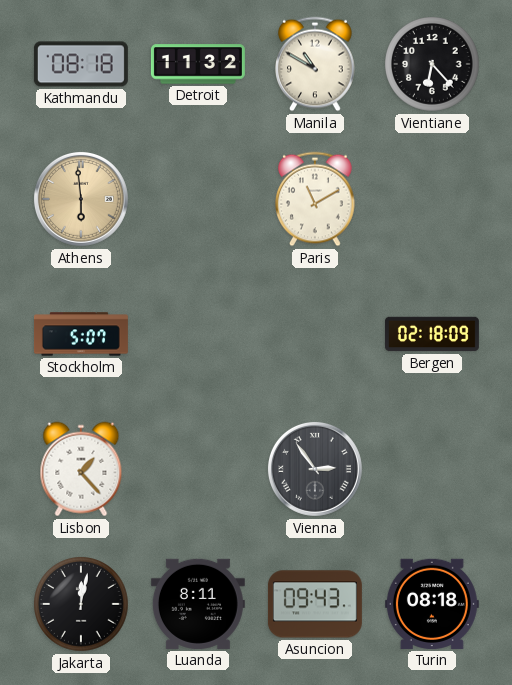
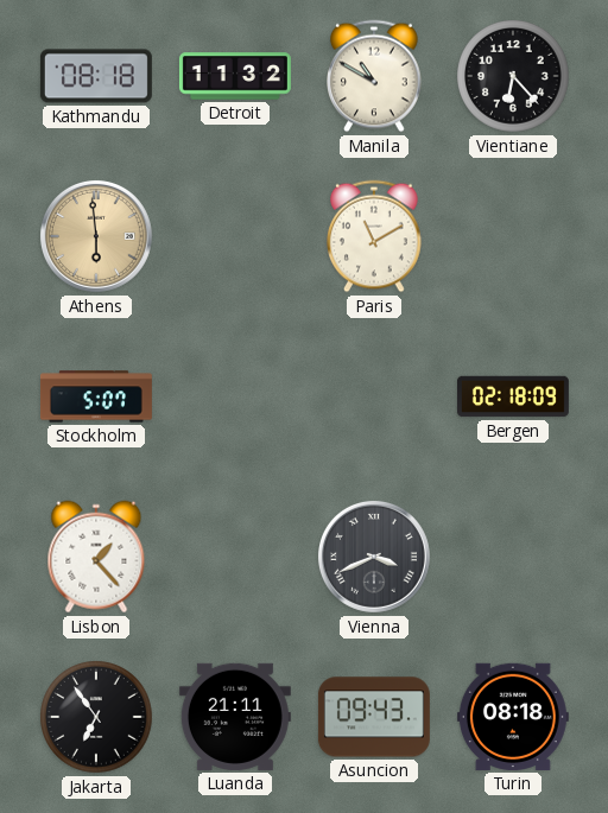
Vienna: 2:54 -> 3:41
Jakarta: 12:02 -> 6:54
Luanda: 8:11 -> 21:11
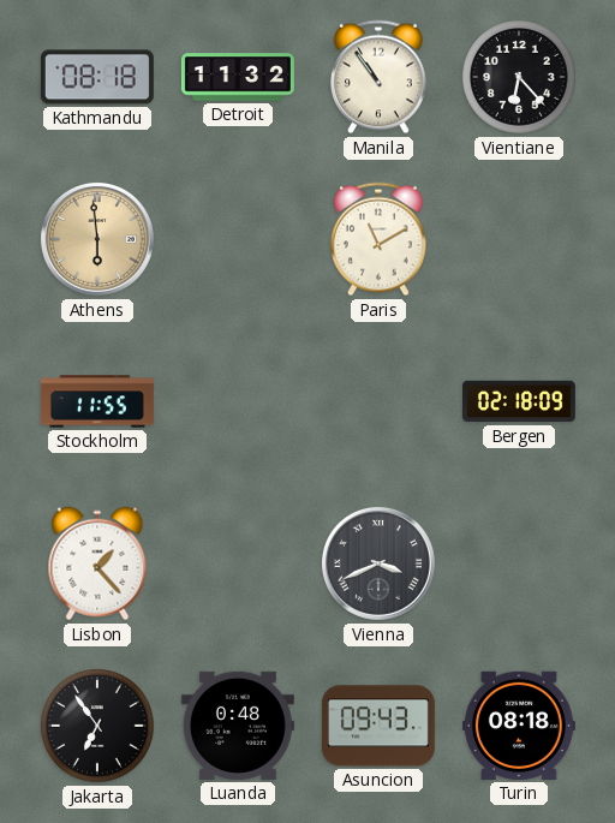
Manila: 10:50 -> 10:54
Stockholm: 5:07 -> 11:55
Luanda: 21:11 -> 0:48
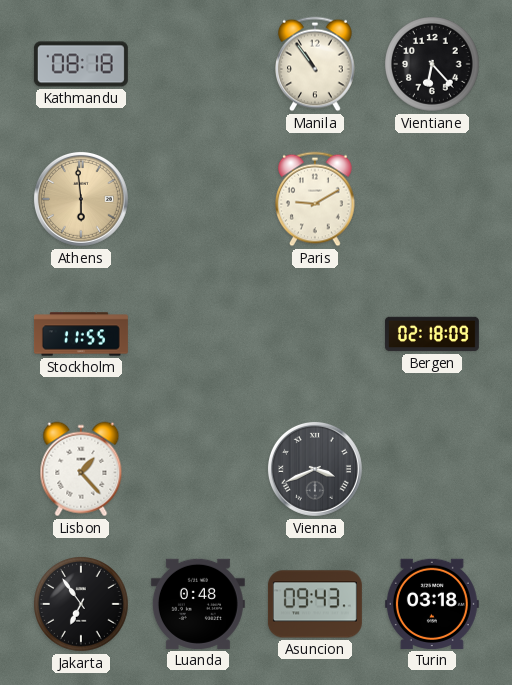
Detroit: 11:32 -> none
Paris: 11:10 -> 9:10
Turin: 08:18 -> 03:18
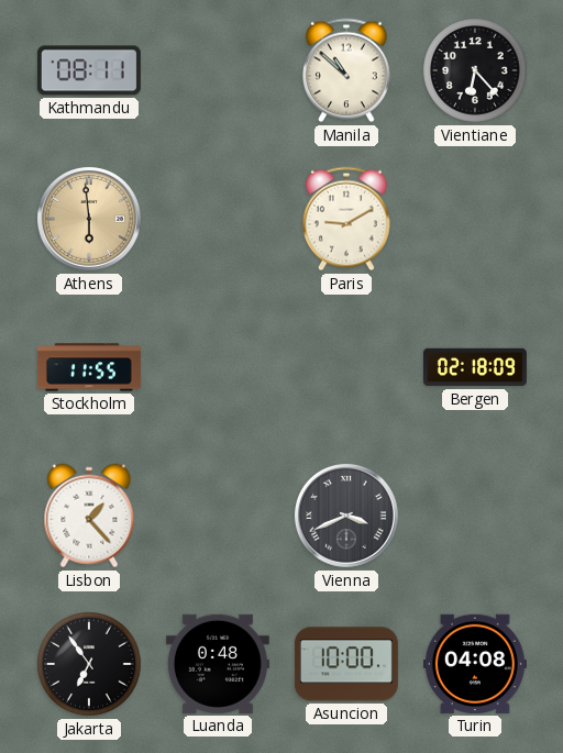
Kathmandu: 08:18 -> 08:11
Manila: 10:54 -> 10:52
Asuncion: 09:43 -> 10:00
Turin: 03:18 -> 04:08
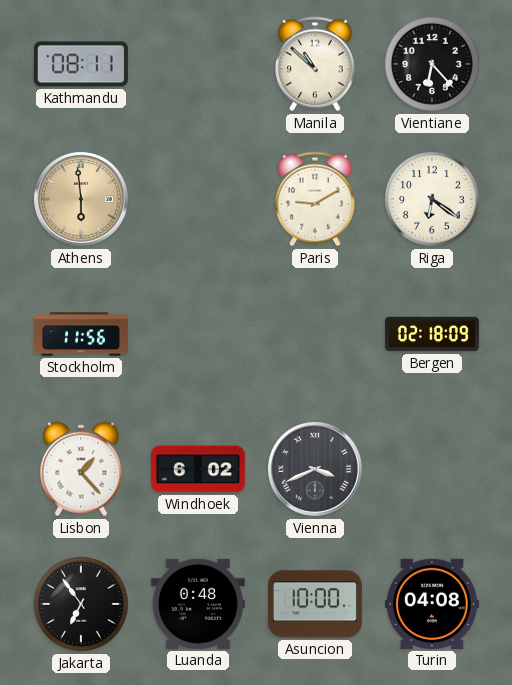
Riga: none -> 6:21
Stockholm: 11:55 -> 11:56
Windhoek: none -> 6:02
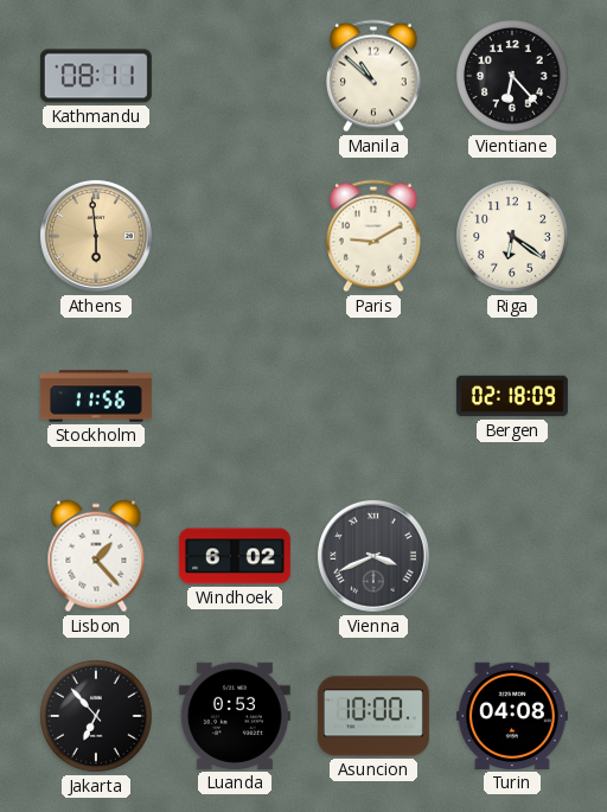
Jakarta: 6:54 -> 6:53
Luanda: 0:48 -> 0:53
